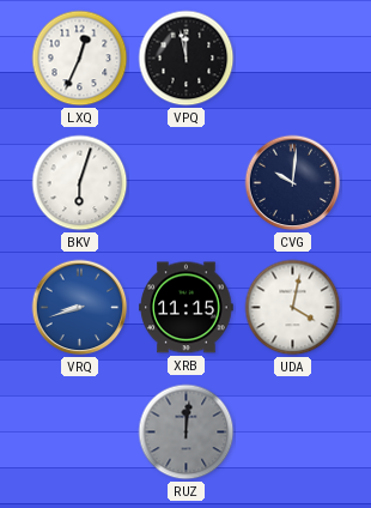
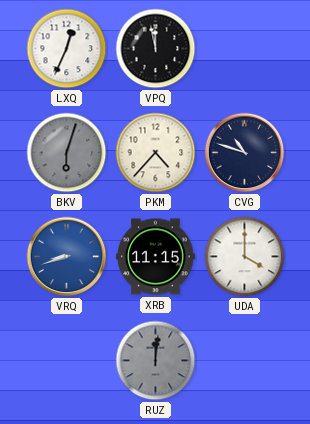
BKV dial: white -> grey
PKM: none -> 4:37
CVG: 10:01 -> 10:48
UDA: 4:02 -> 4:00
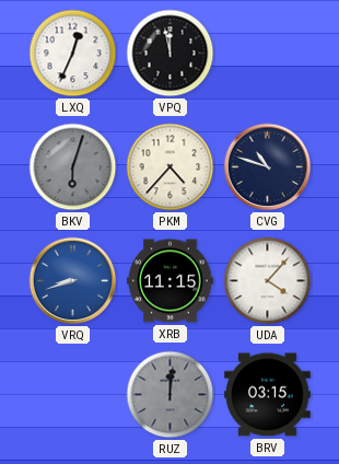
UDA: 4:00 -> 4:07
BRV: none -> 03:15
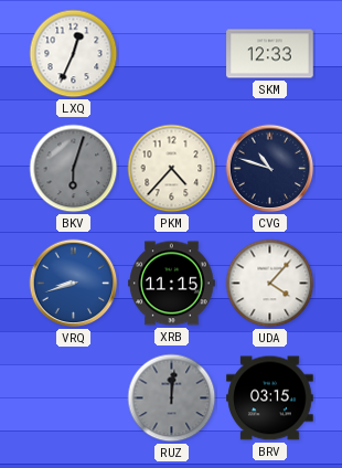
VPQ: 11:58 -> none
SKM: none -> 12:33
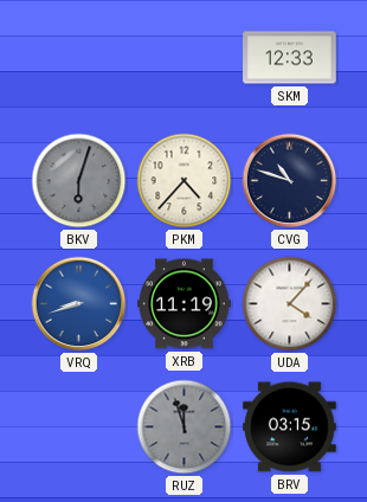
LXQ: 12:34 -> none
XRB: 11:15 -> 11:19
RUZ: 12:01 -> 11:57
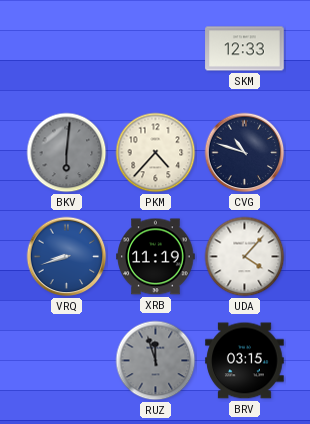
BKV: 6:03 -> 6:01
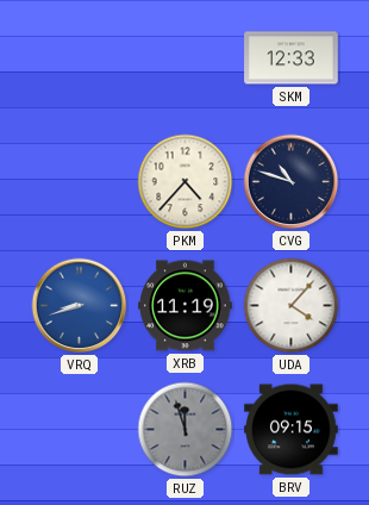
BKV: 6:01 -> none
BRV: 03:15 -> 09:15
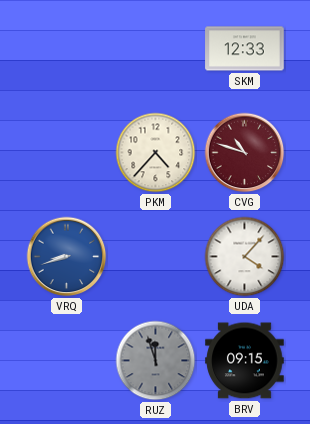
CVG dial: navy -> burgundy
XRB: 11:19 -> none
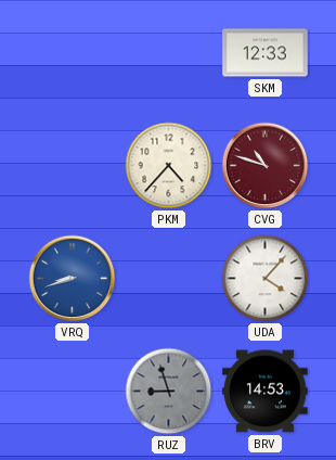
RUZ: 11:57 -> 8:57
BRV: 09:15 -> 14:53
